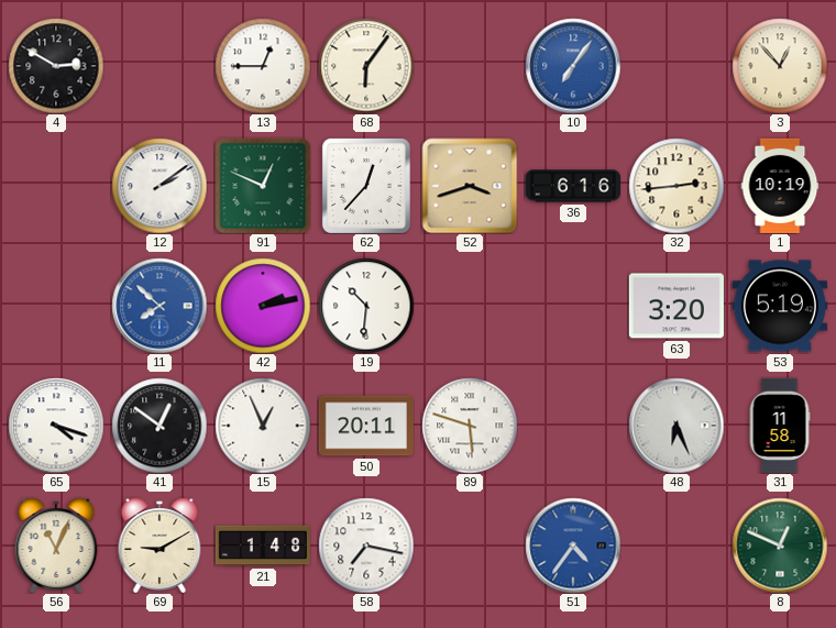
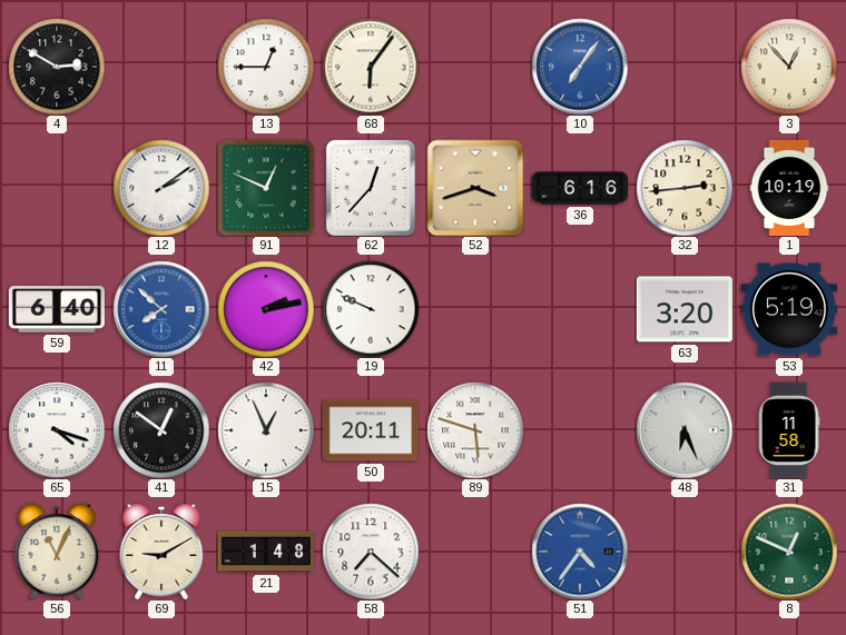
59: none -> 6:40
19: 10:31 -> 9:49
58: 7:17 -> 7:22
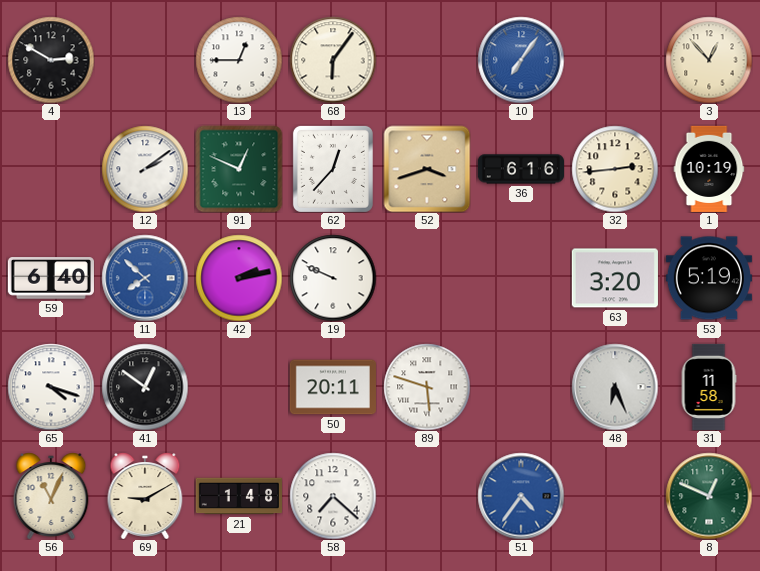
15: 12:56 -> none
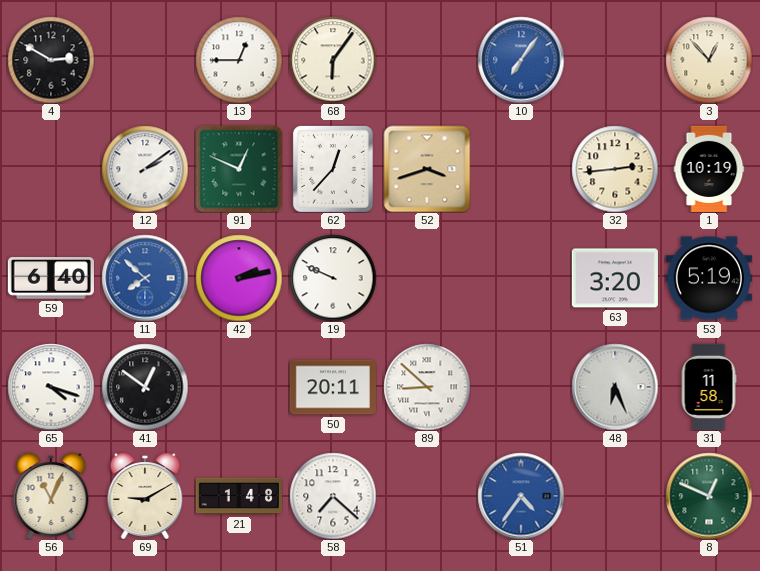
36: 6:16 -> none
89: 5:48 -> 8:52
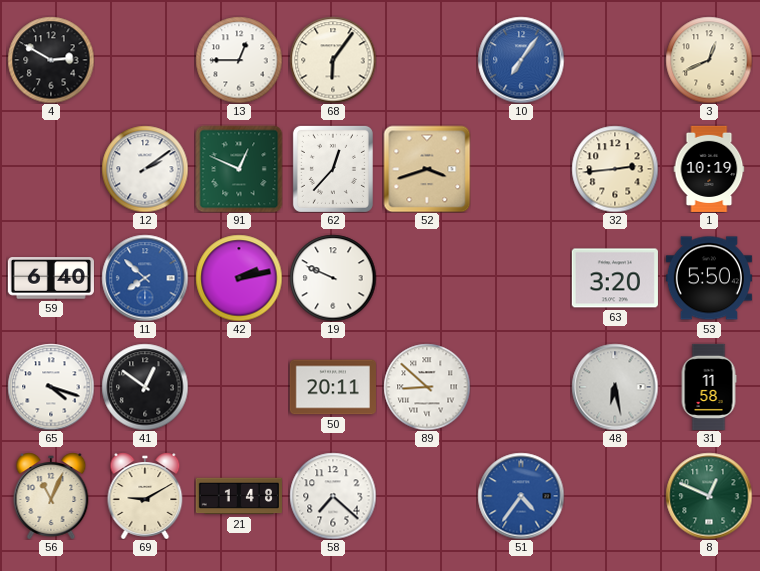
3: 12:53 -> 12:41
53: 5:19 -> 5:50
48: 6:26 -> 6:28
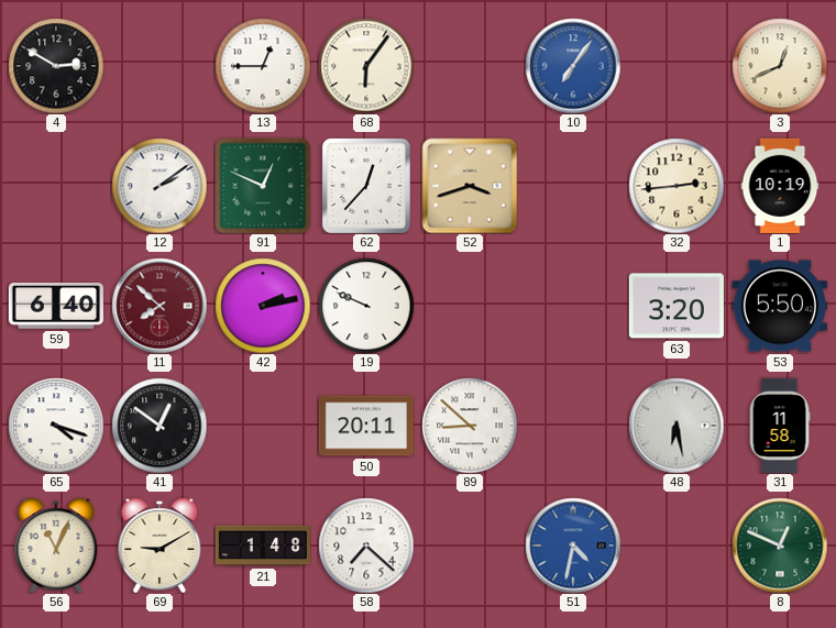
11 dial: blue -> burgundy
51: 4:36 -> 4:32
